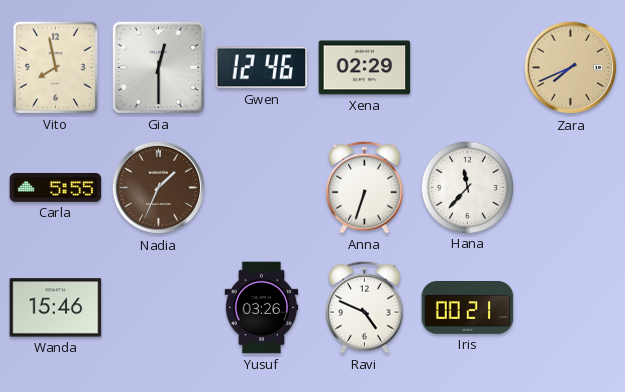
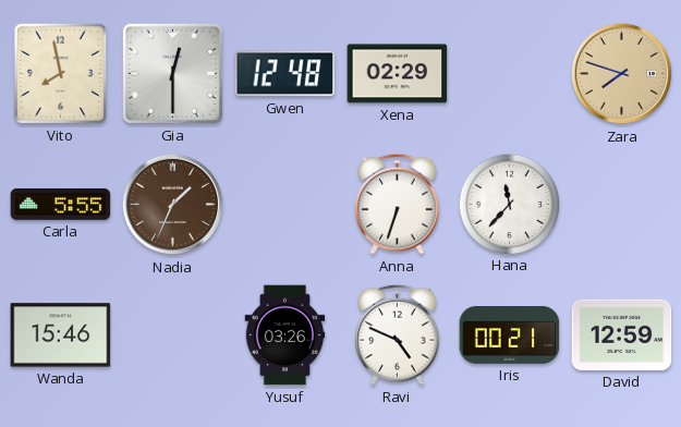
Gwen: 12:46 -> 12:48
Zara: 7:41 -> 7:48
David: none -> 12:59
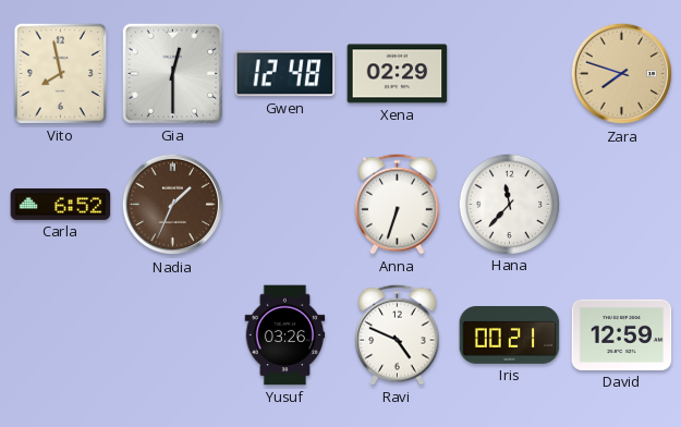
Carla: 5:55 -> 6:52
Wanda: 15:46 -> none
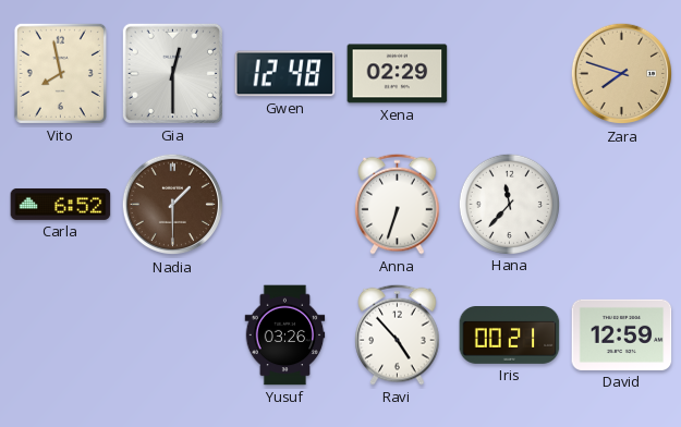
Nadia: 1:34 -> 1:30
Ravi: 4:49 -> 4:53
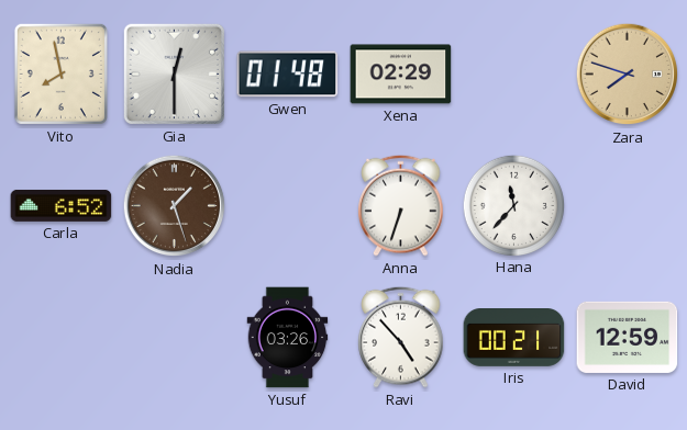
Gwen: 12:48 -> 01:48
Nadia: 1:30 -> 1:27
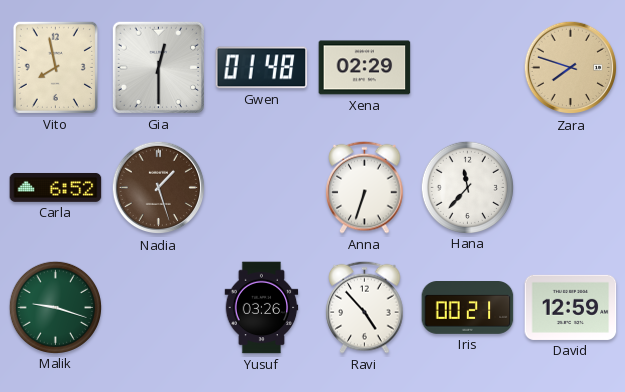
Malik: none -> 9:18
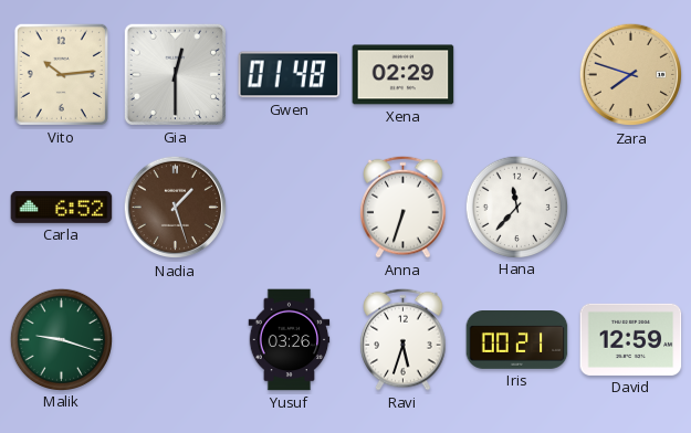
Vito: 7:58 -> 10:14
Ravi: 4:53 -> 5:33
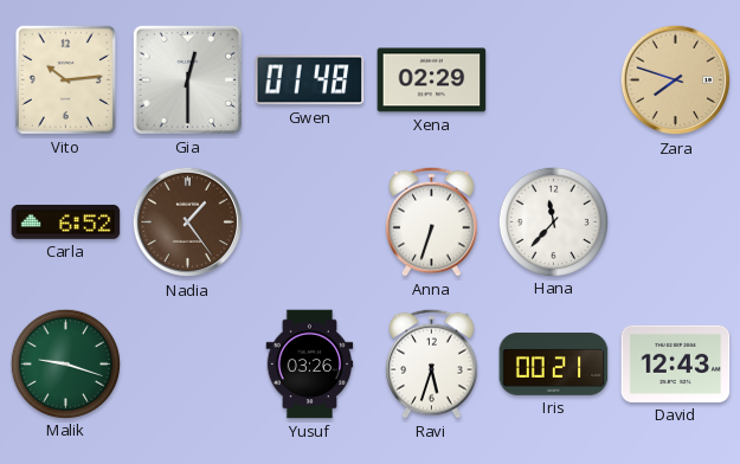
Nadia: 1:27 -> 1:24
David: 12:59 -> 12:43
